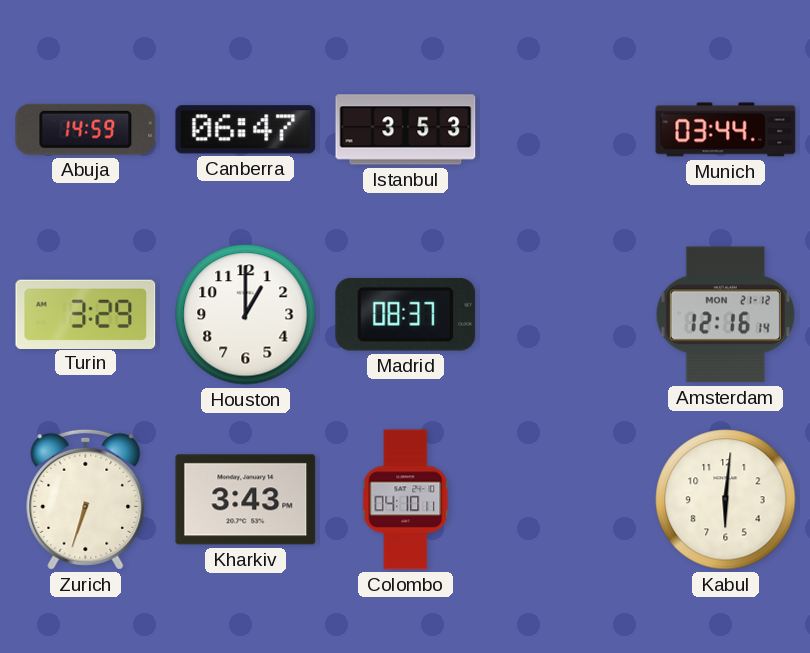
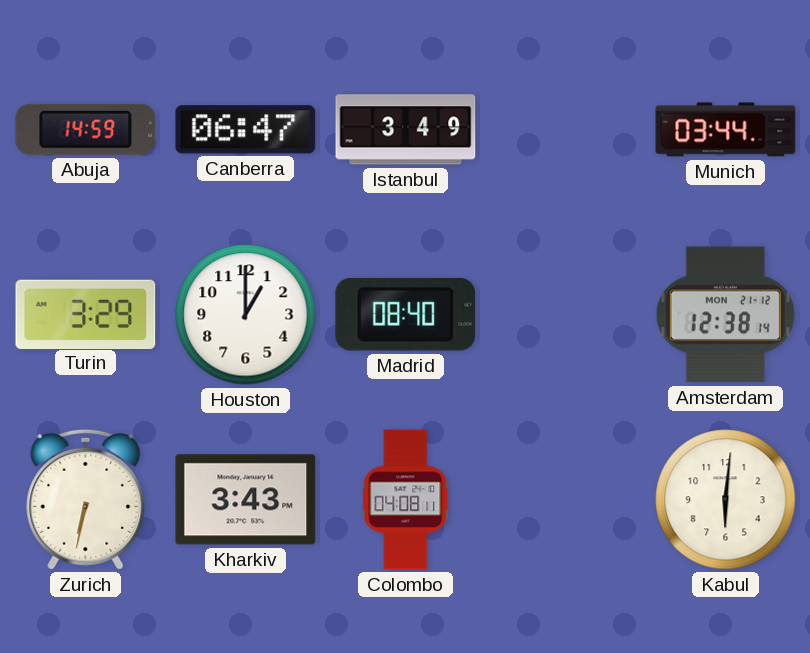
Istanbul: 3:53 -> 3:49
Madrid: 08:37 -> 08:40
Amsterdam: 12:16 -> 12:38
Zurich: 6:33 -> 6:32
Colombo: 04:10 -> 04:08
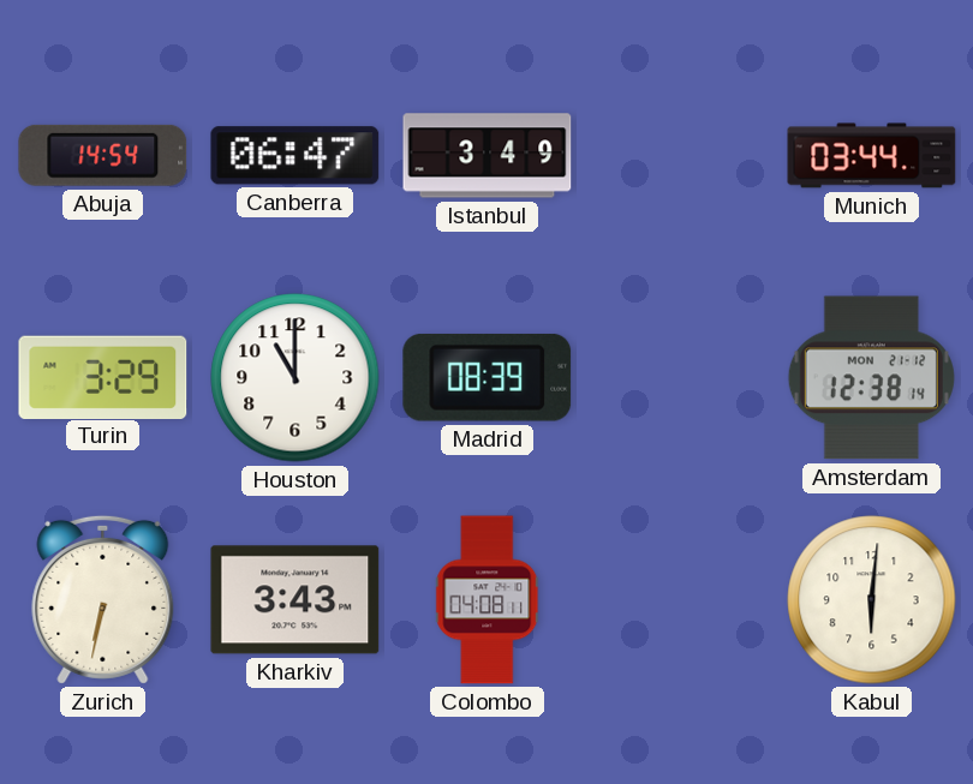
Abuja: 14:59 -> 14:54
Houston: 1:00 -> 11:00
Madrid: 08:40 -> 08:39
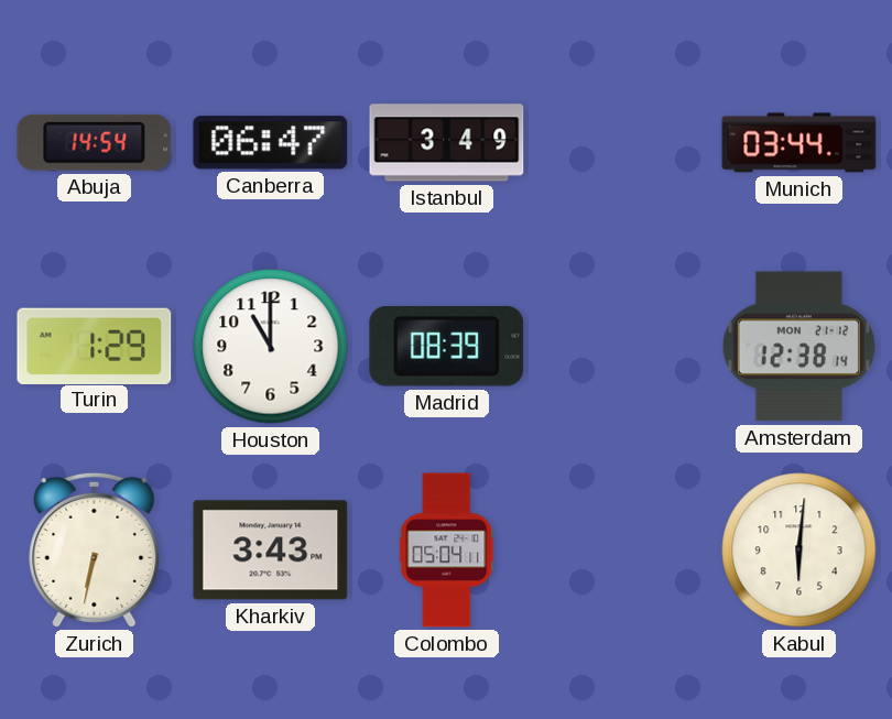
Turin: 3:29 -> 1:29
Colombo: 04:08 -> 05:04
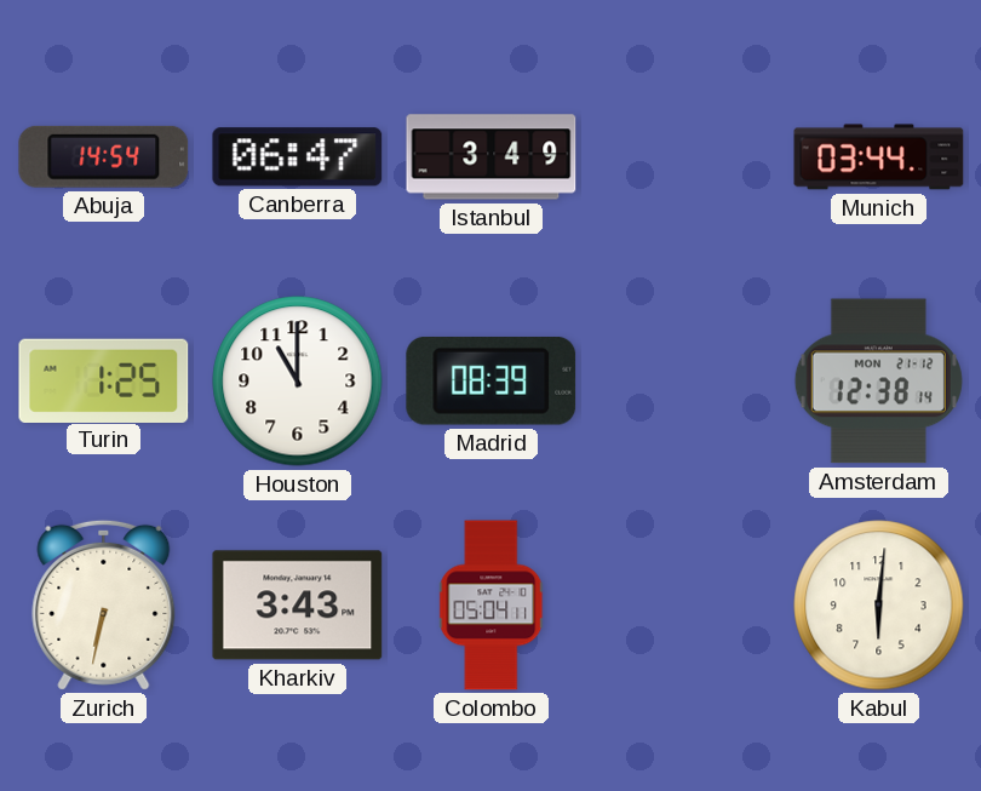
Turin: 1:29 -> 1:25
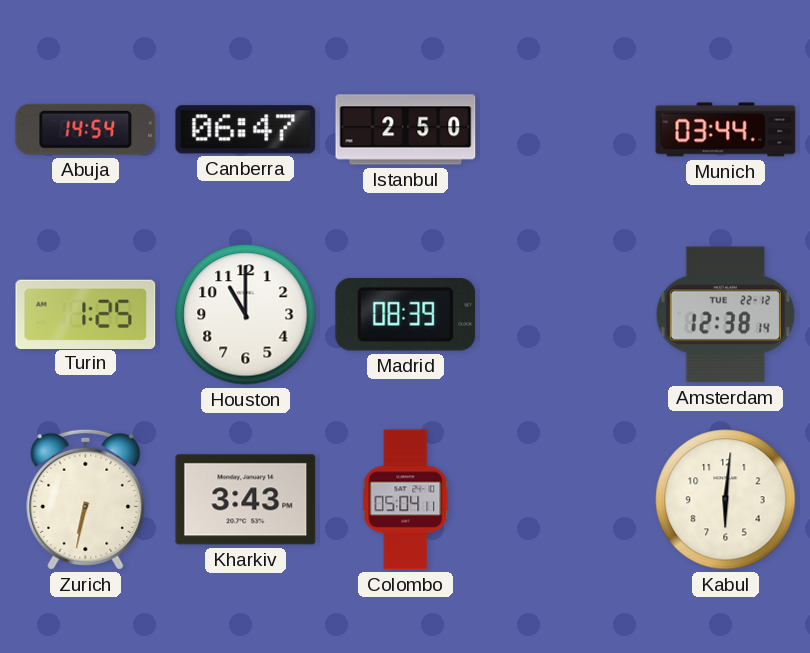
Istanbul: 3:49 -> 2:50
Amsterdam date: MON 21-12 -> TUE 22-12
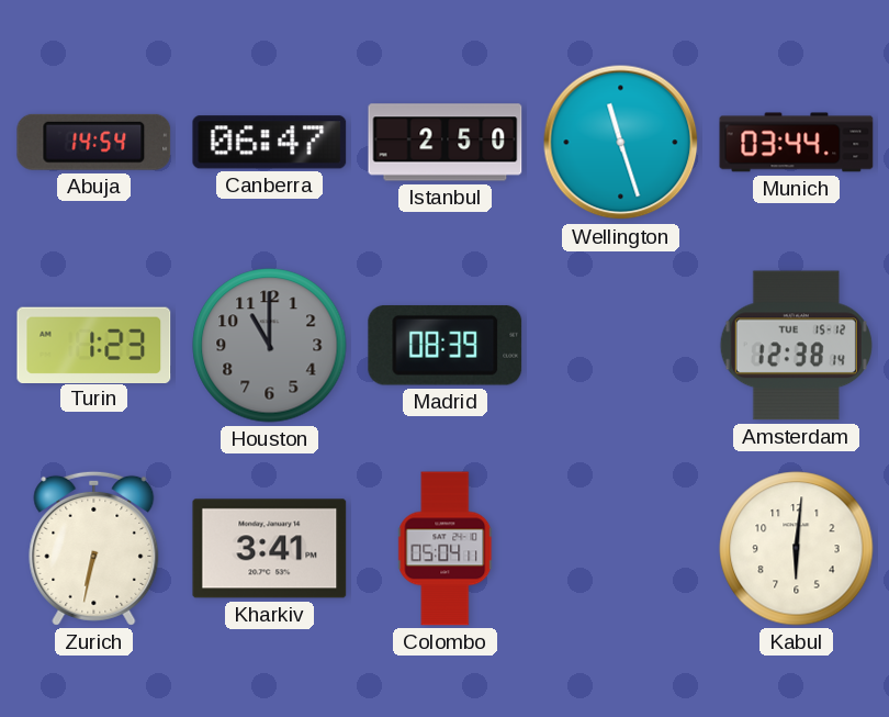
Wellington: none -> 11:27
Turin: 1:25 -> 1:23
Houston dial: white -> grey
Amsterdam date: TUE 22-12 -> TUE 15-12
Kharkiv: 3:43 -> 3:41
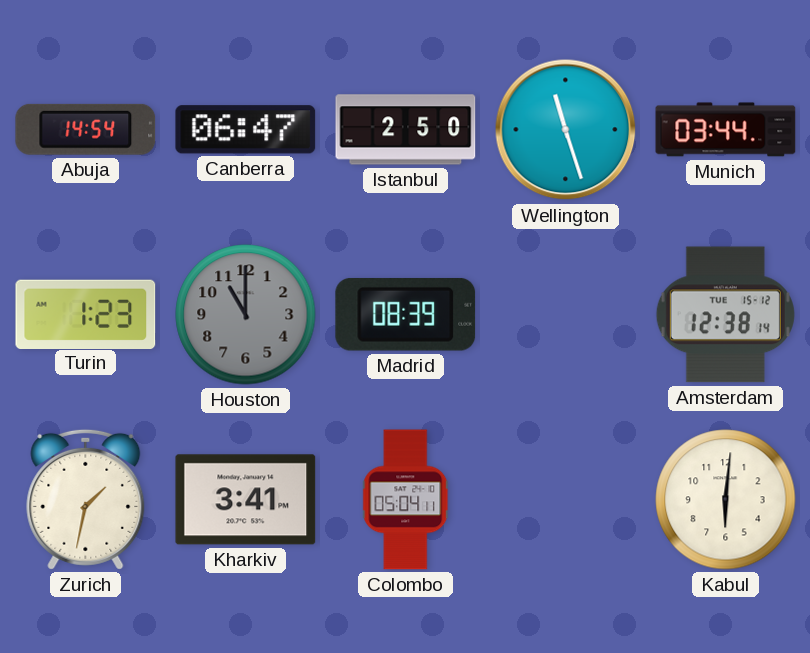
Zurich: 6:32 -> 1:32
